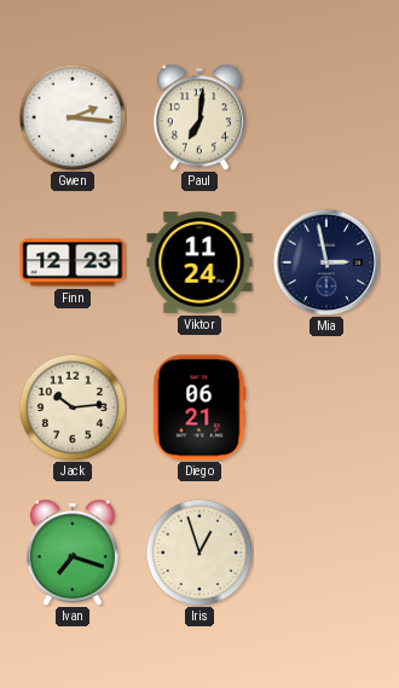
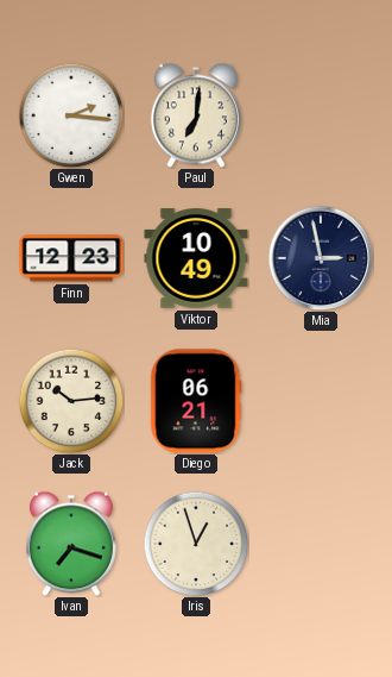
Viktor: 11:24 -> 10:49
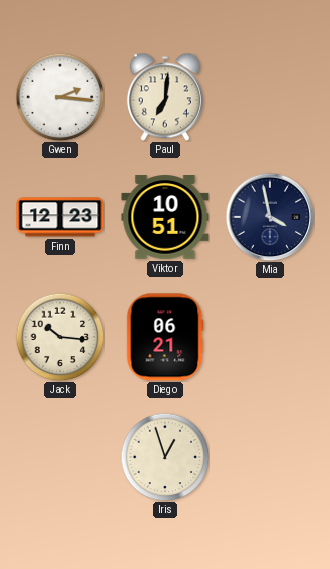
Viktor: 10:49 -> 10:51
Mia: 2:58 -> 3:58
Jack: 10:14 -> 10:16
Ivan: 7:18 -> none
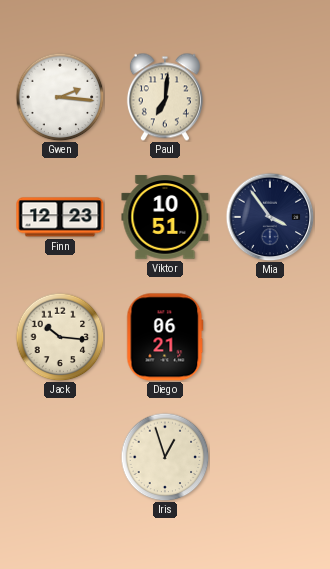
Mia: 3:58 -> 3:54
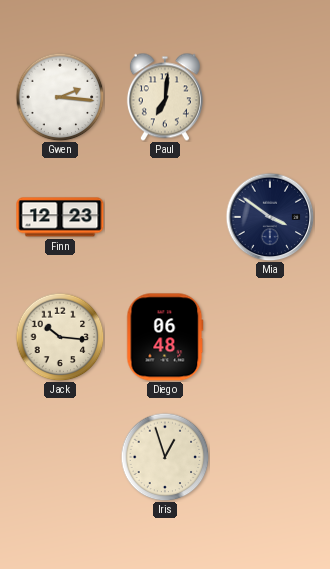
Viktor: 10:51 -> none
Mia: 3:54 -> 3:51
Diego: 06:21 -> 06:48
